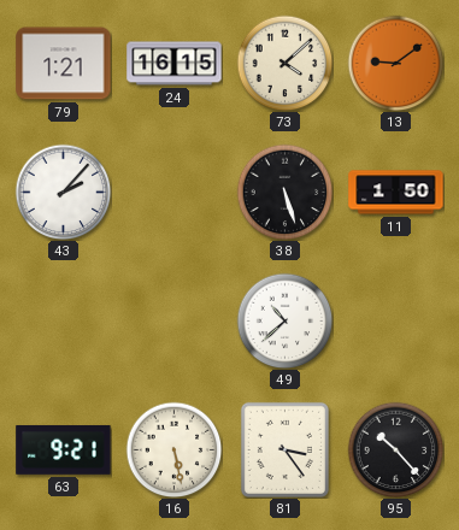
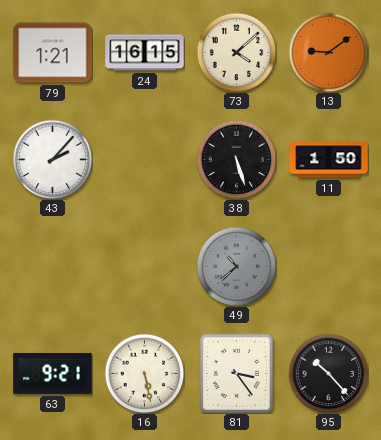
49 dial: white -> grey
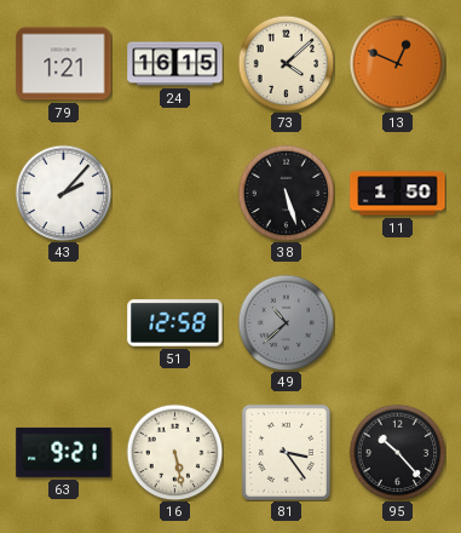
13: 9:09 -> 12:49
51: none -> 12:58
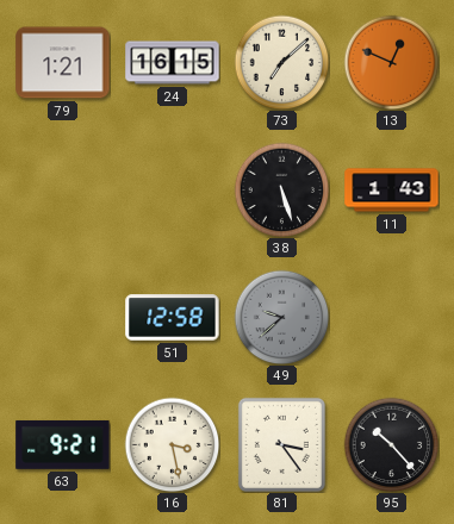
73: 4:08 -> 7:08
43: 2:07 -> none
11: 1:50 -> 1:43
49: 10:38 -> 9:38
16: 5:28 -> 3:28
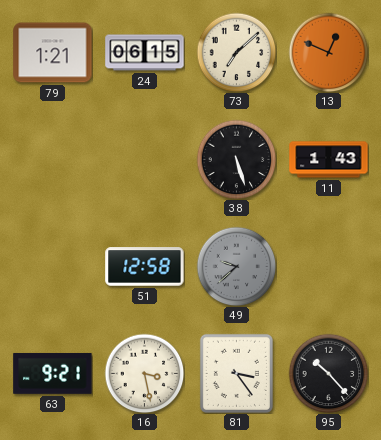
24: 16:15 -> 06:15
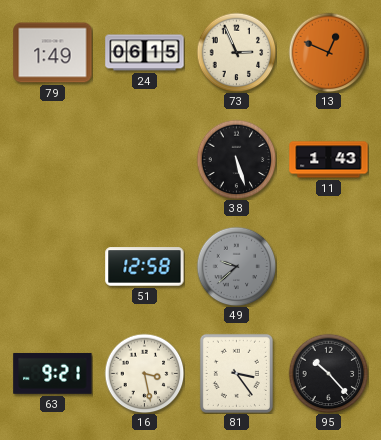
79: 1:21 -> 1:49
73: 7:08 -> 2:56
